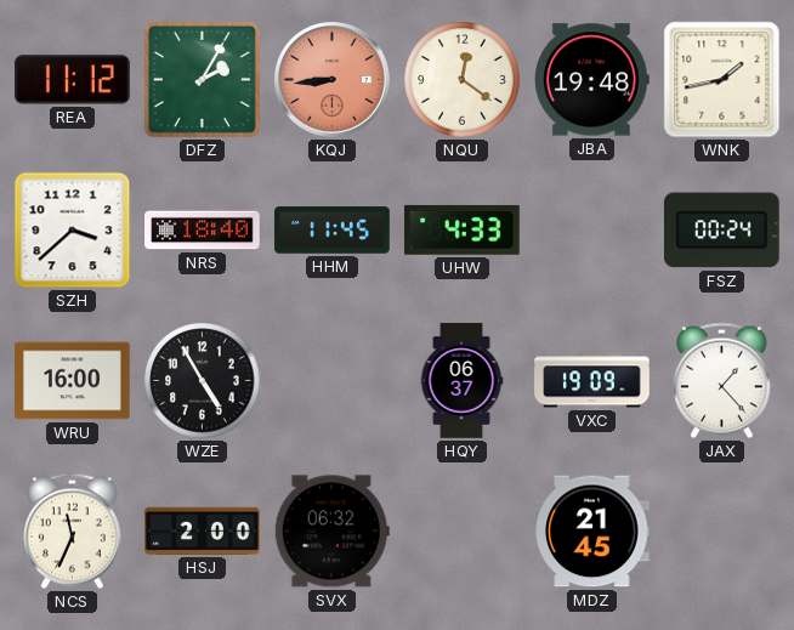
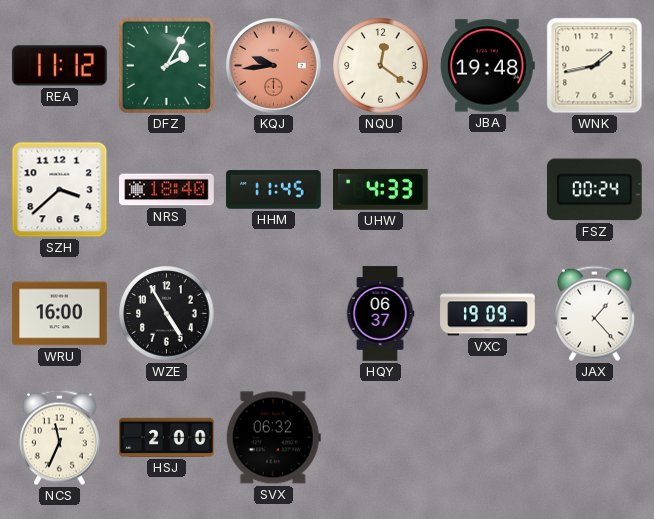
KQJ: 8:44 -> 9:44
MDZ: 21:45 -> none
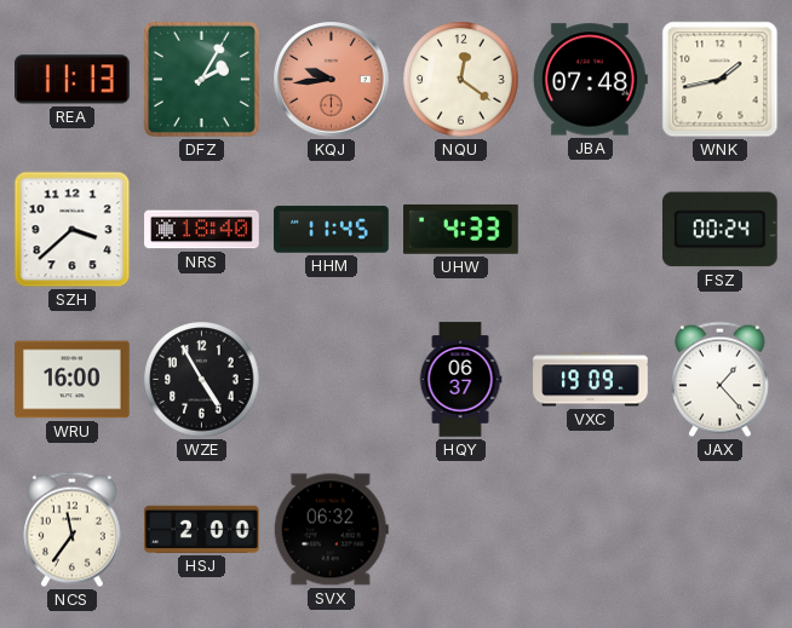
REA: 11:12 -> 11:13
JBA: 19:48 -> 07:48
NCS: 11:34 -> 11:36
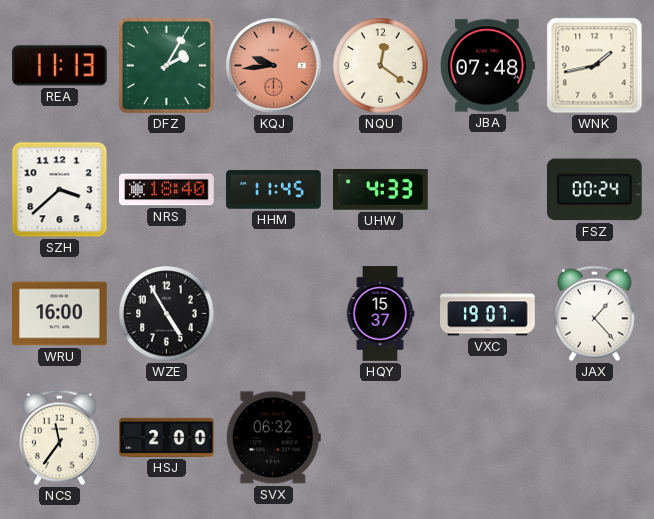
HQY: 06:37 -> 15:37
VXC: 19:09 -> 19:07
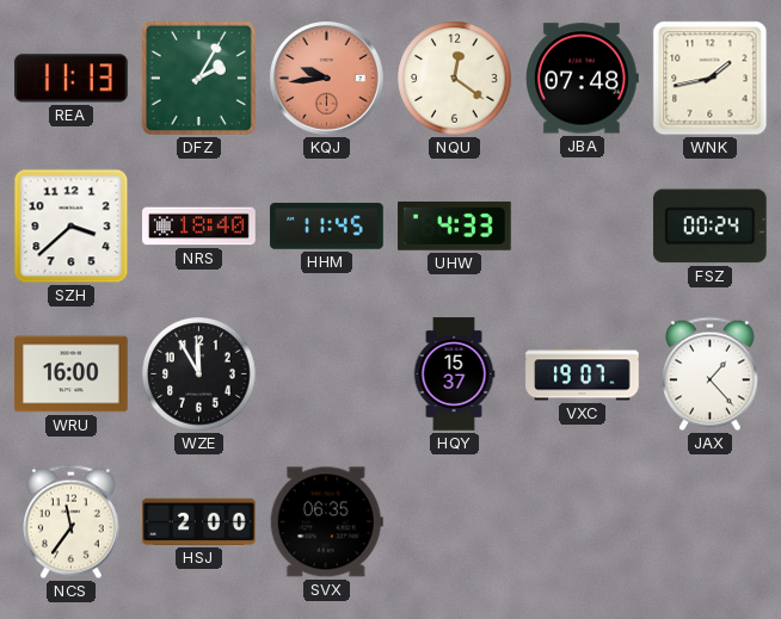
WZE: 4:55 -> 11:55
SVX: 06:32 -> 06:35
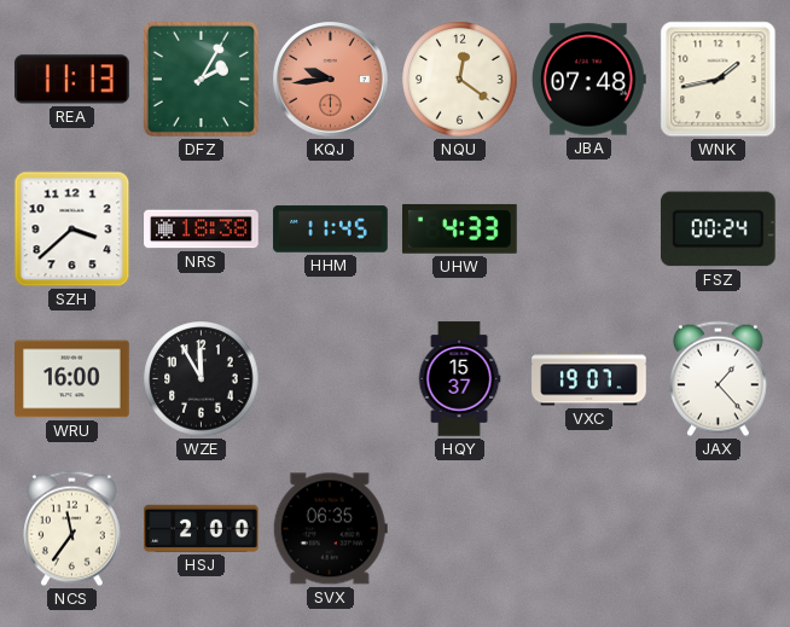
NRS: 18:40 -> 18:38
